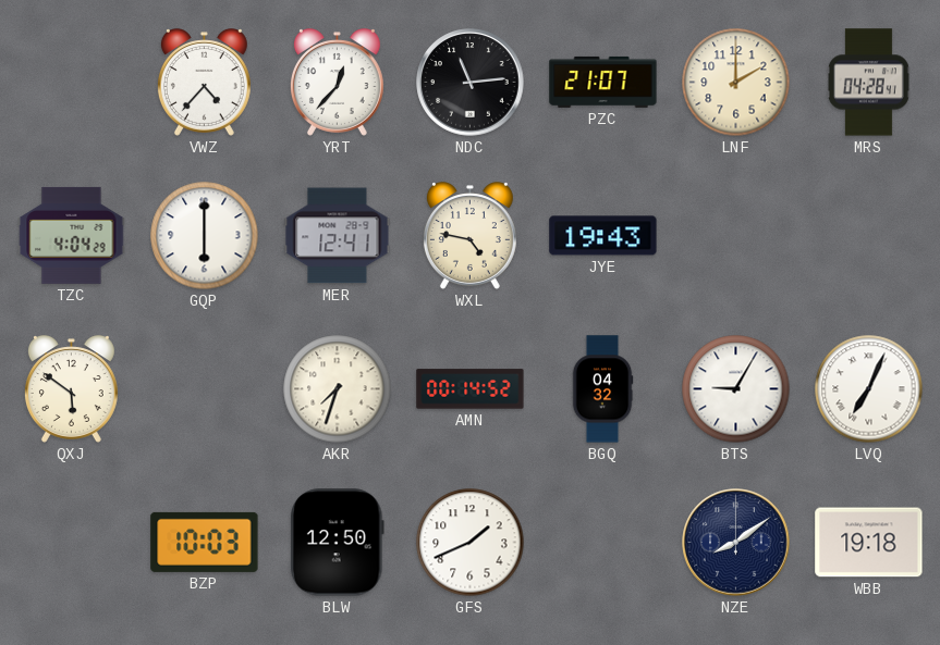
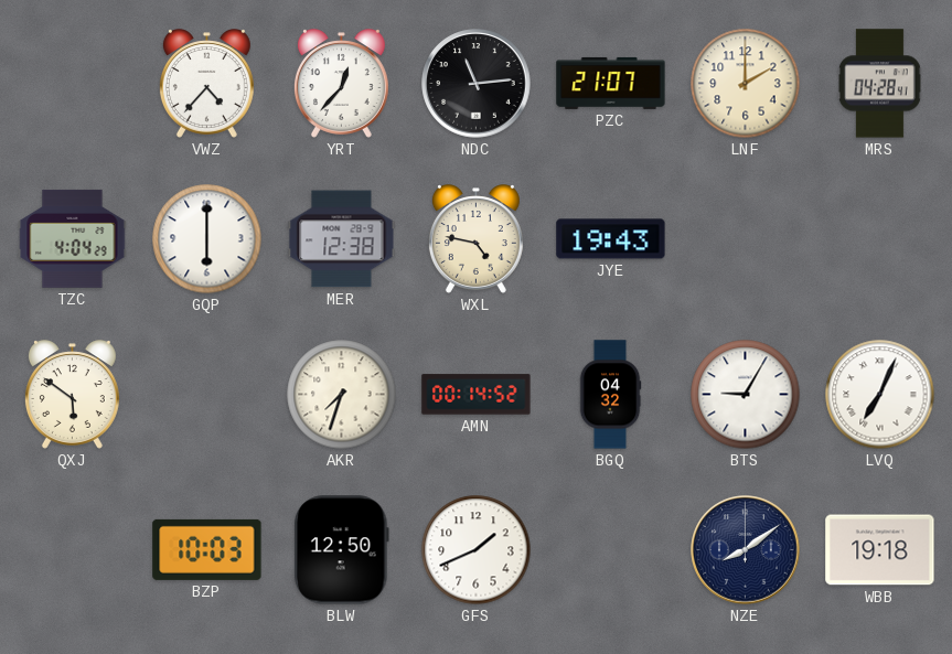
MER: 12:41 -> 12:38
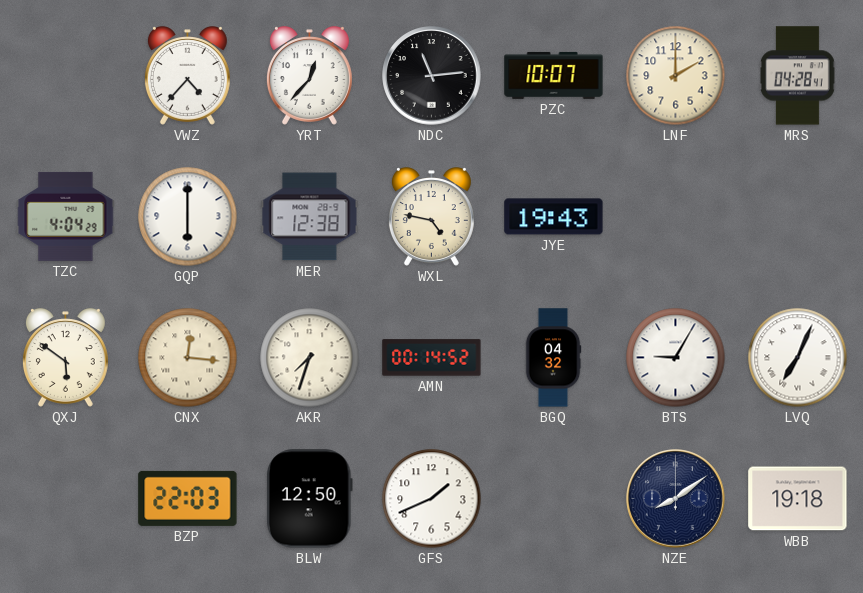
PZC: 21:07 -> 10:07
CNX: none -> 12:16
BZP: 10:03 -> 22:03
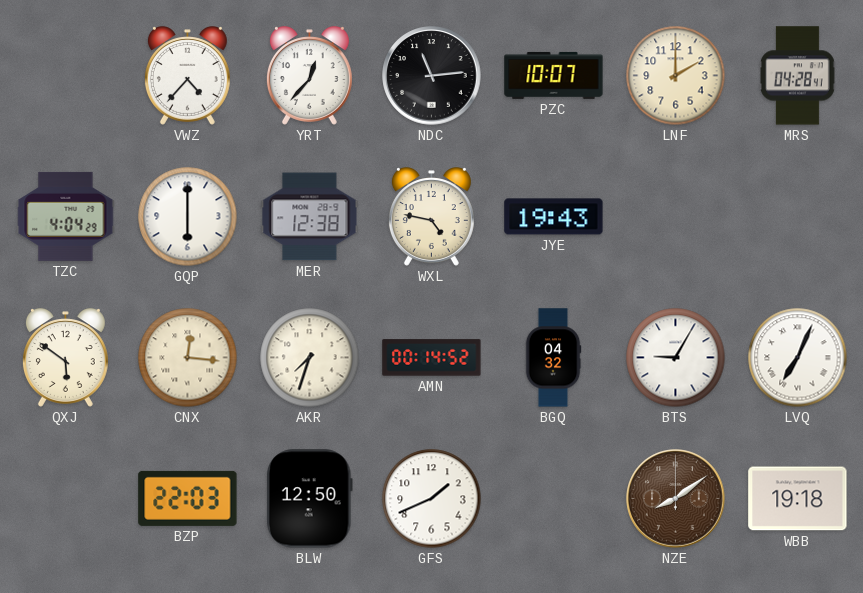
NZE dial: navy -> brown
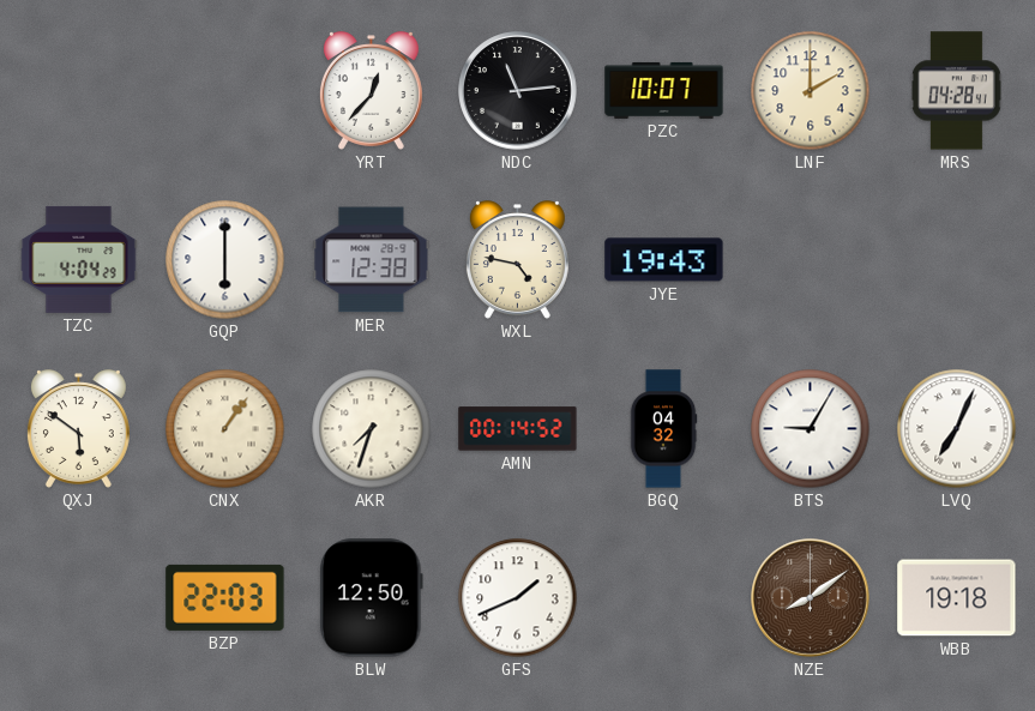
VWZ: 4:37 -> none
CNX: 12:16 -> 1:06
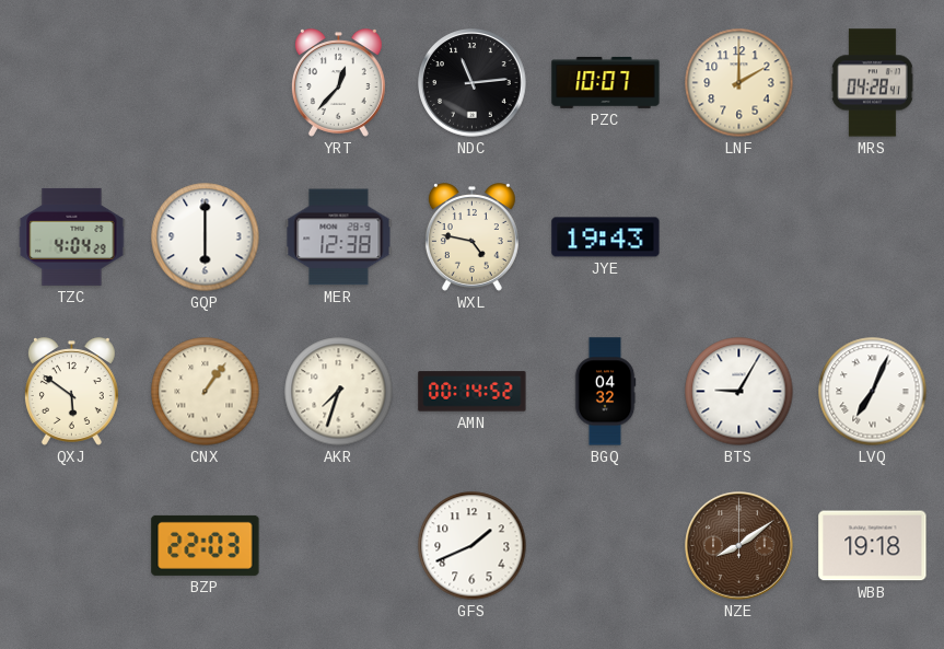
BLW: 12:50 -> none
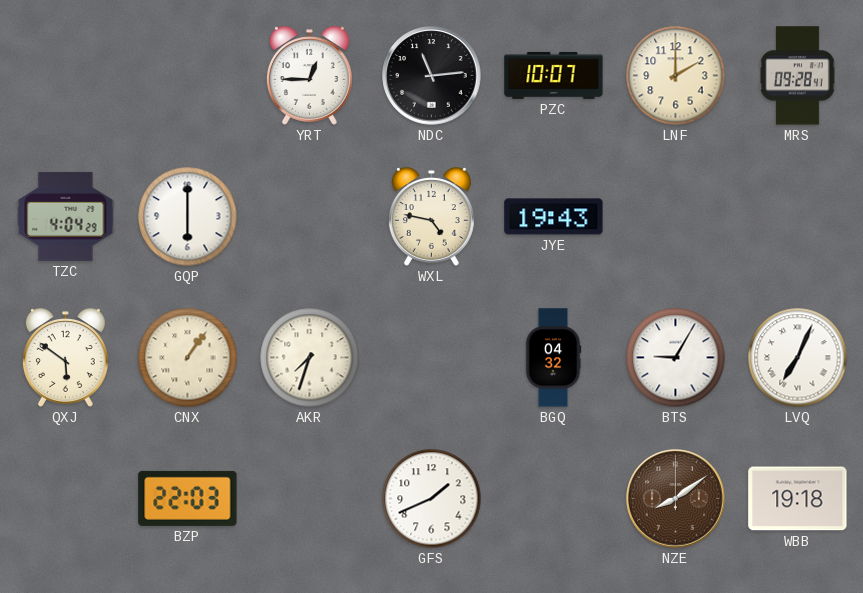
YRT: 12:37 -> 12:45
MRS: 04:28 -> 09:28
MER: 12:38 -> none
AMN: 00:14 -> none
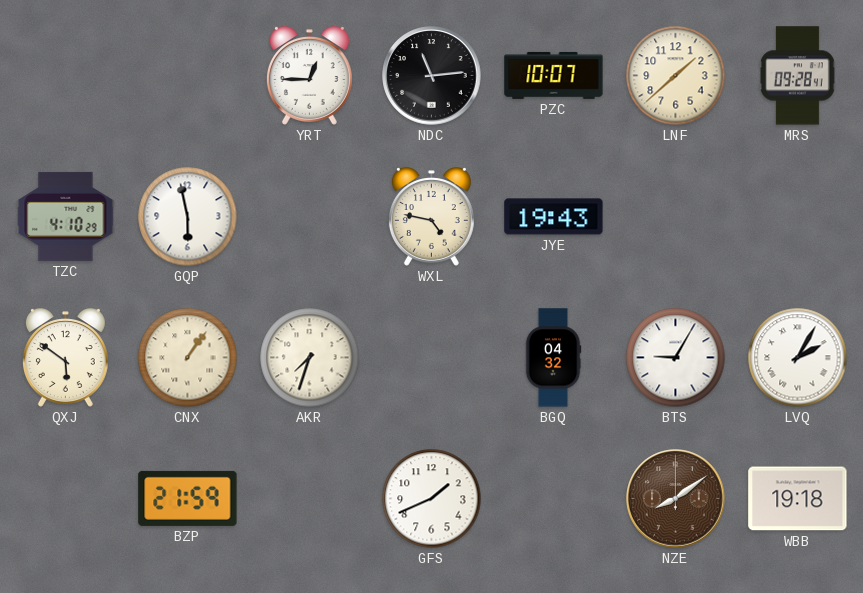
LNF: 2:00 -> 1:38
TZC: 4:04 -> 4:10
GQP: 6:00 -> 5:58
LVQ: 7:04 -> 2:05
BZP: 22:03 -> 21:59
